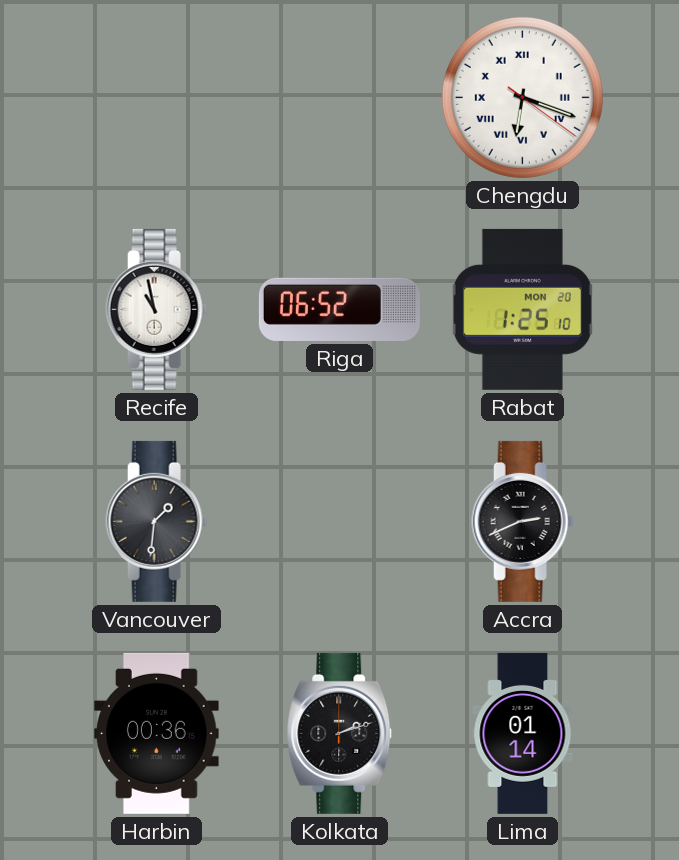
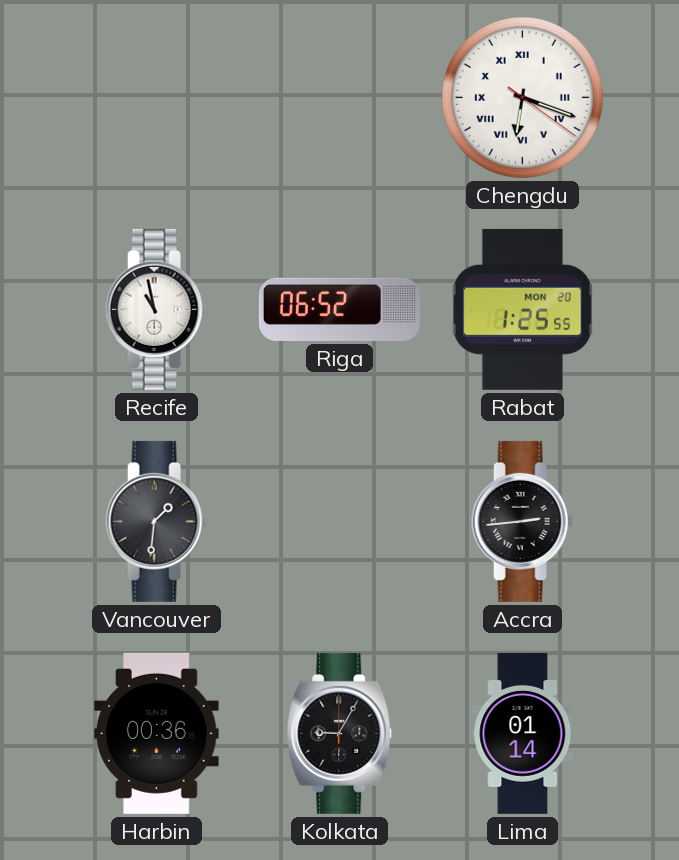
Rabat: 1:25:10 -> 1:25:55
Accra: 2:41 -> 2:44
Kolkata: 2:12 -> 9:05
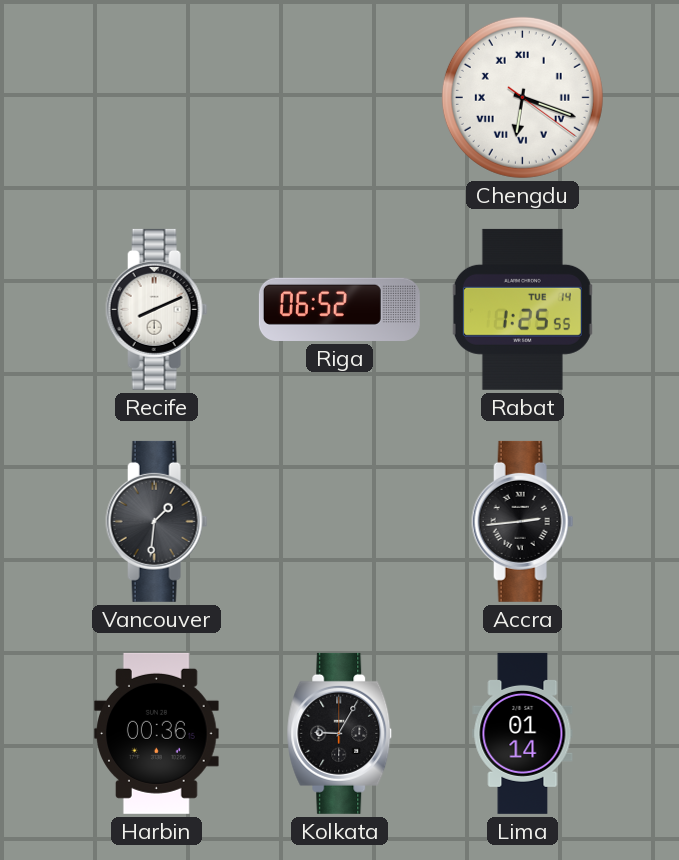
Recife: 10:58 -> 8:11
Rabat date: MON 20 -> TUE 14
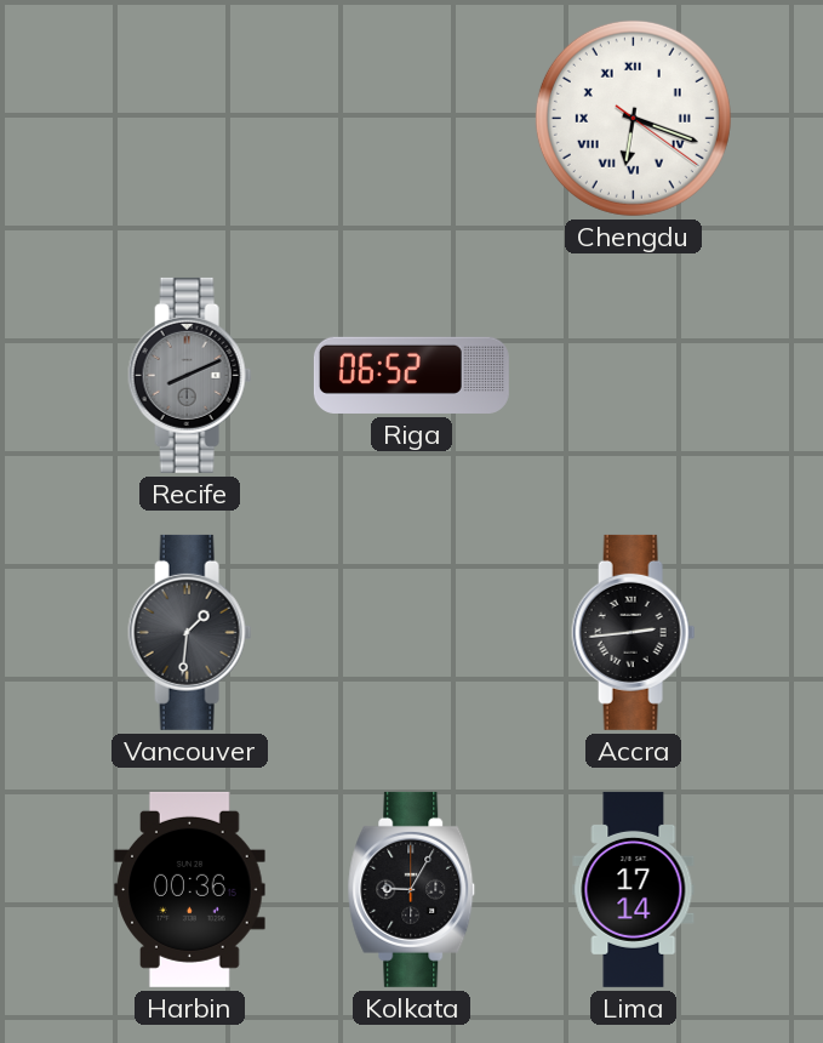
Recife dial: white -> grey
Rabat: 1:25 -> none
Lima: 01:14 -> 17:14
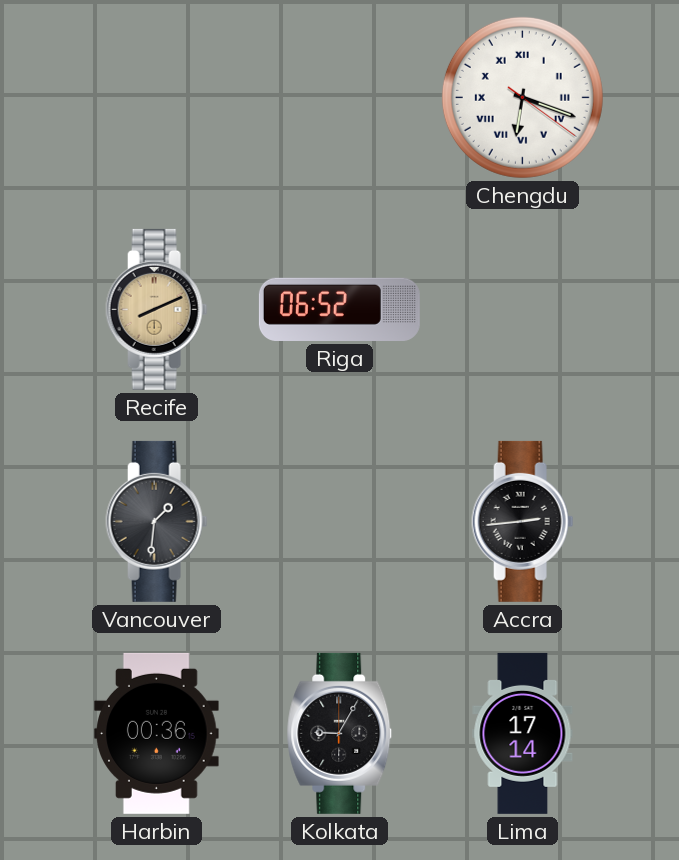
Recife dial: grey -> champagne
